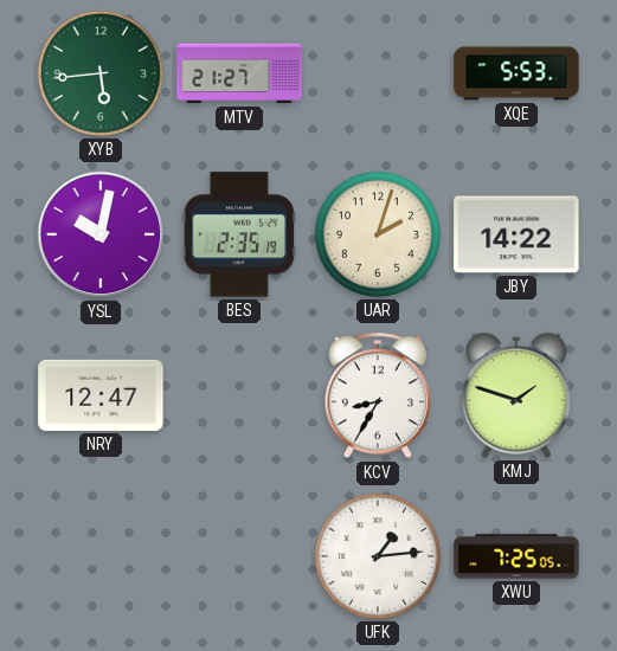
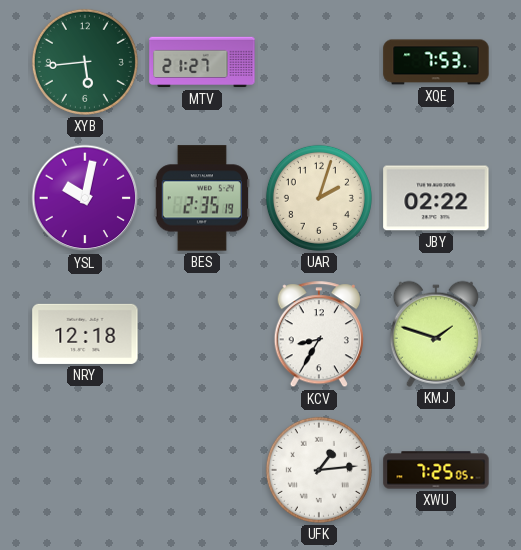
XQE: 5:53 -> 7:53
JBY: 14:22 -> 02:22
NRY: 12:47 -> 12:18
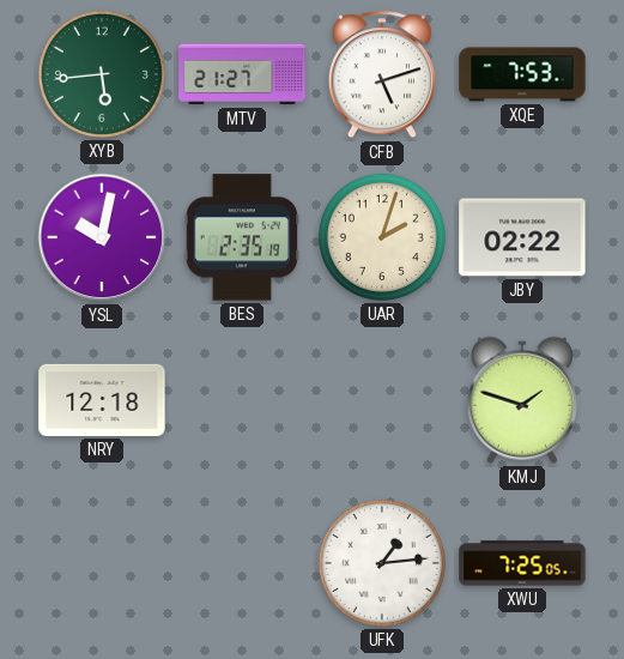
CFB: none -> 5:12
KCV: 8:35 -> none
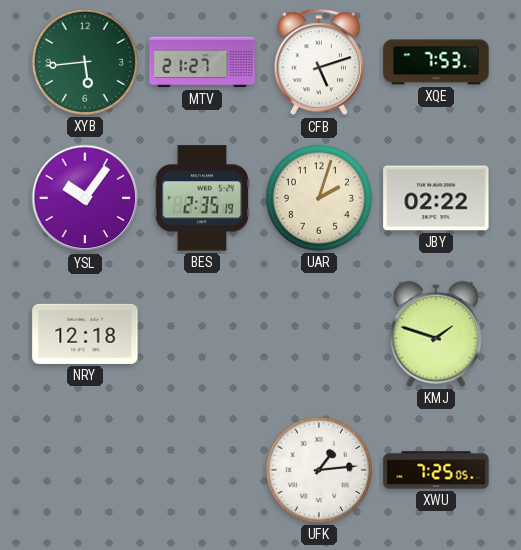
YSL: 10:02 -> 10:06
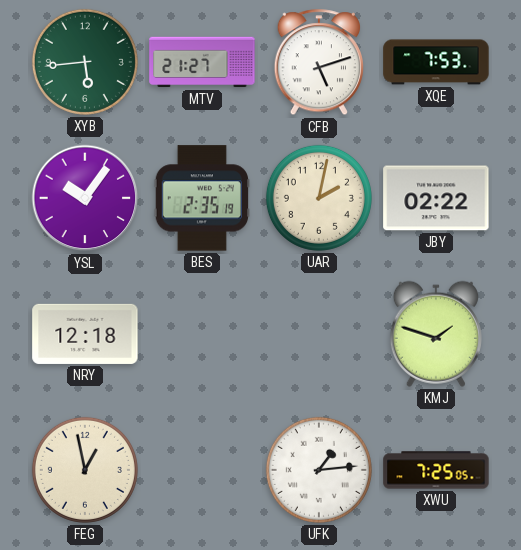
UAR: 2:03 -> 2:02
FEG: none -> 12:58
